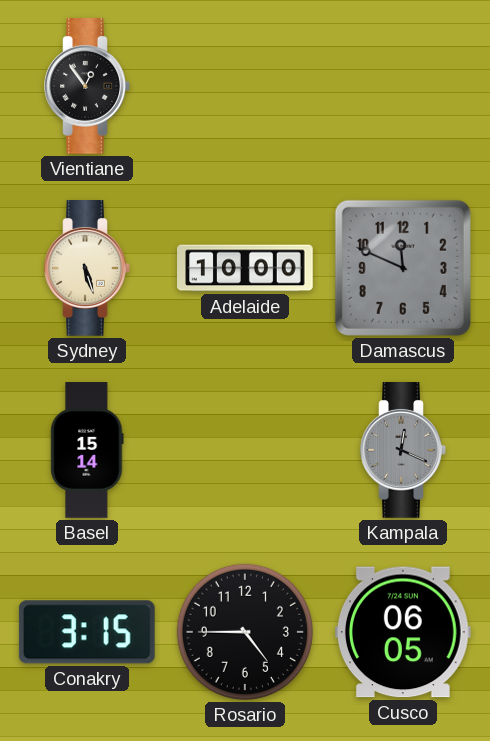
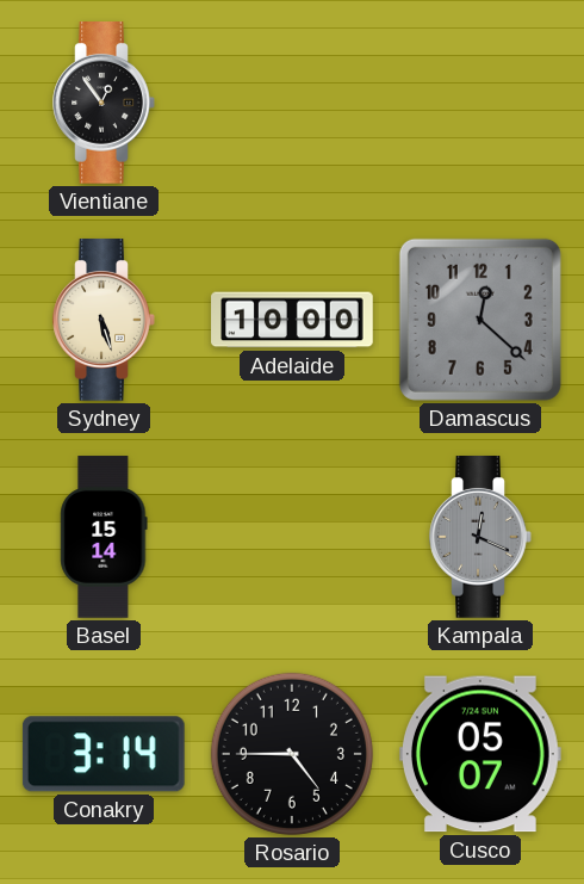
Damascus: 11:49 -> 12:22
Conakry: 3:15 -> 3:14
Cusco: 06:05 -> 05:07
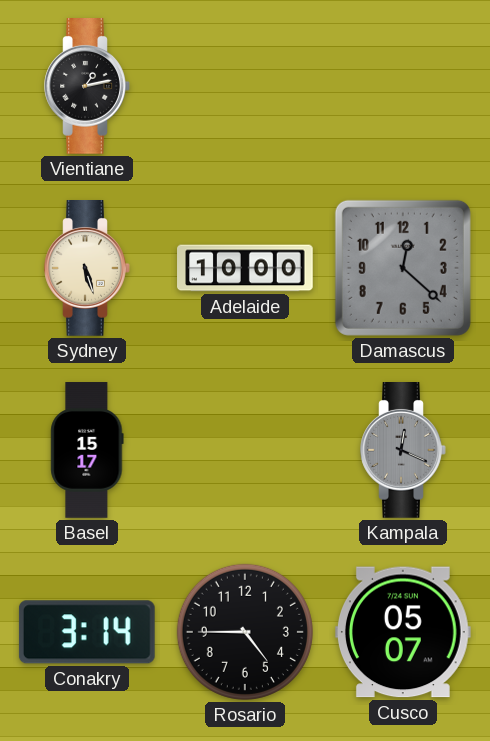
Vientiane: 12:54 -> 1:13
Basel: 15:14 -> 15:17
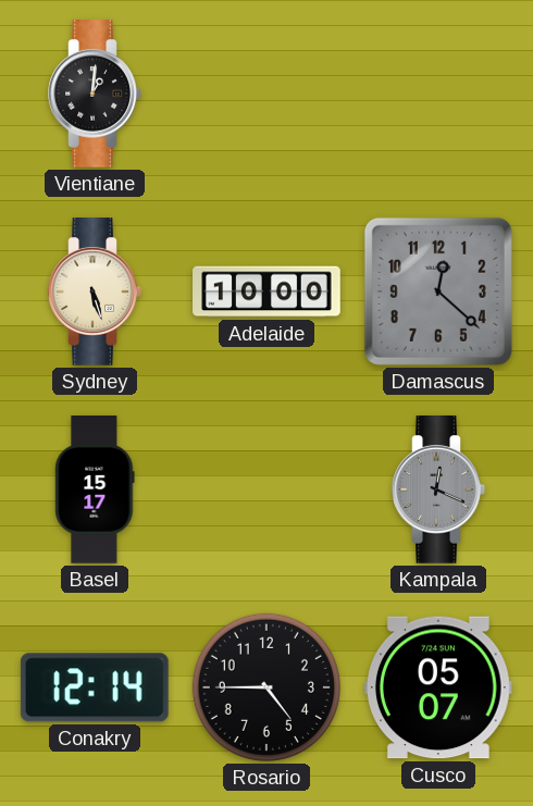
Vientiane: 1:13 -> 1:01
Conakry: 3:14 -> 12:14
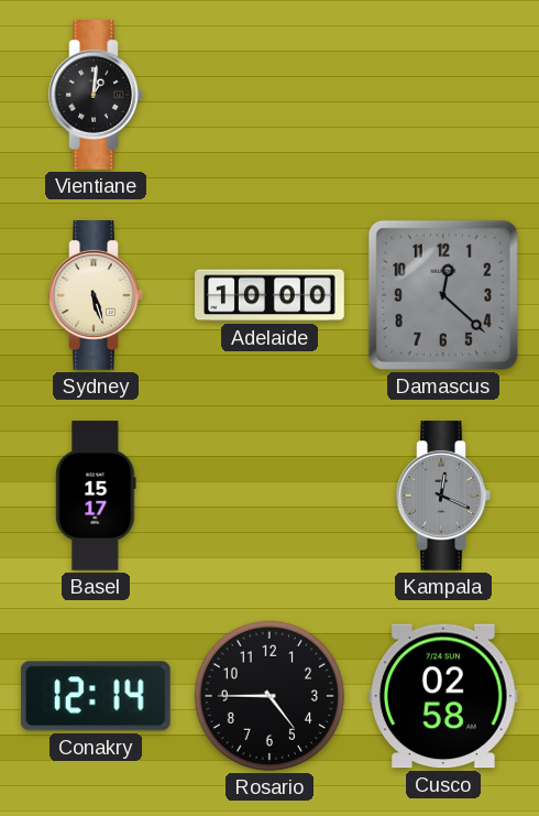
Cusco: 05:07 -> 02:58
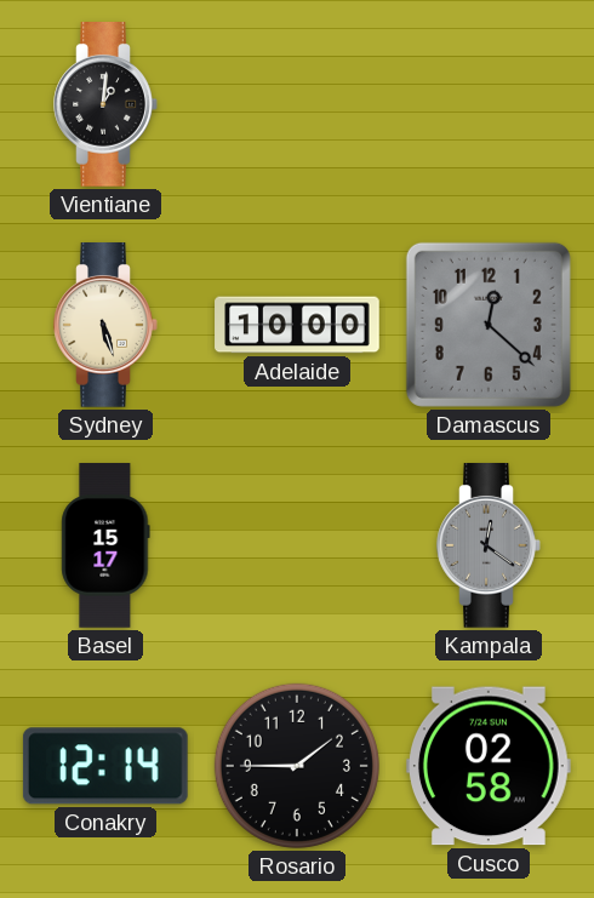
Kampala: 12:19 -> 12:21
Rosario: 4:45 -> 1:45
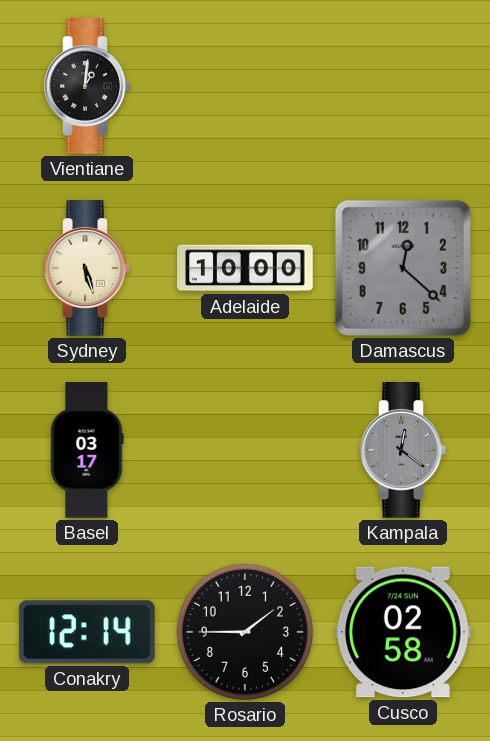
Basel: 15:17 -> 03:17
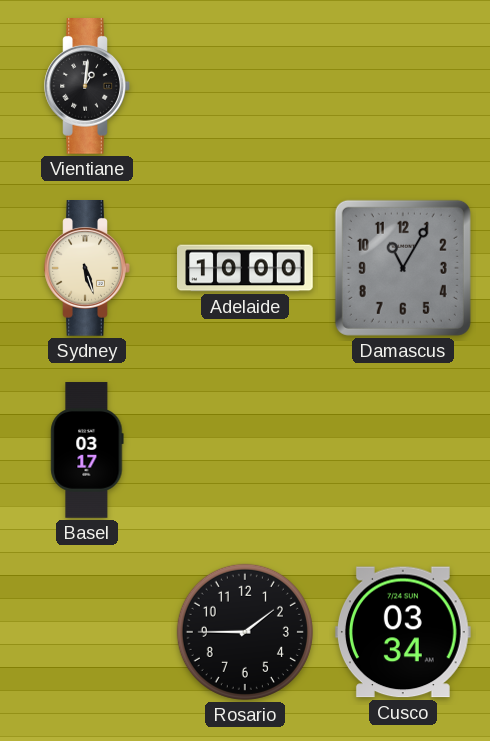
Damascus: 12:22 -> 11:05
Kampala: 12:21 -> none
Conakry: 12:14 -> none
Cusco: 02:58 -> 03:34
